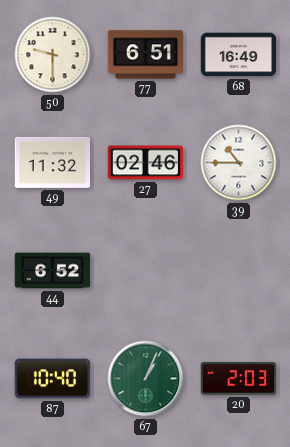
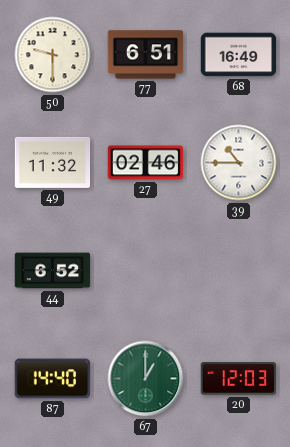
87: 10:40 -> 14:40
67: 1:04 -> 1:00
20: 2:03 -> 12:03
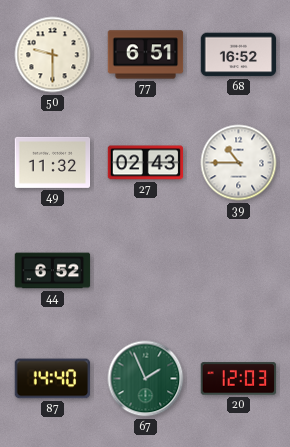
68: 16:49 -> 16:52
27: 02:46 -> 02:43
67: 1:00 -> 1:56
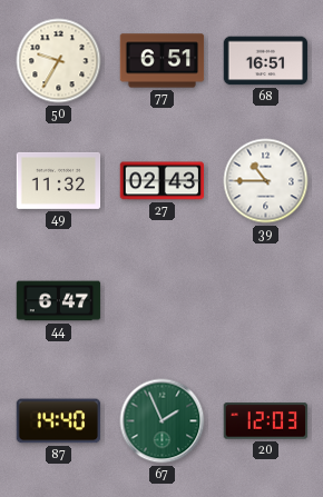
50: 9:30 -> 9:35
68: 16:52 -> 16:51
44: 6:52 -> 6:47
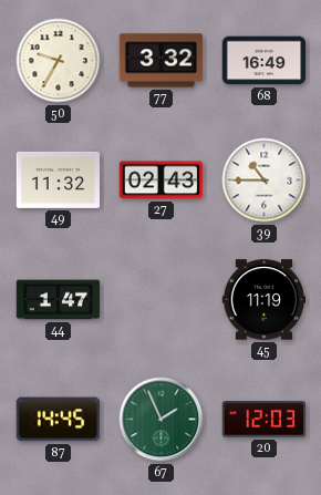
77: 6:51 -> 3:32
68: 16:51 -> 16:49
44: 6:47 -> 1:47
45: none -> 11:19
87: 14:40 -> 14:45
